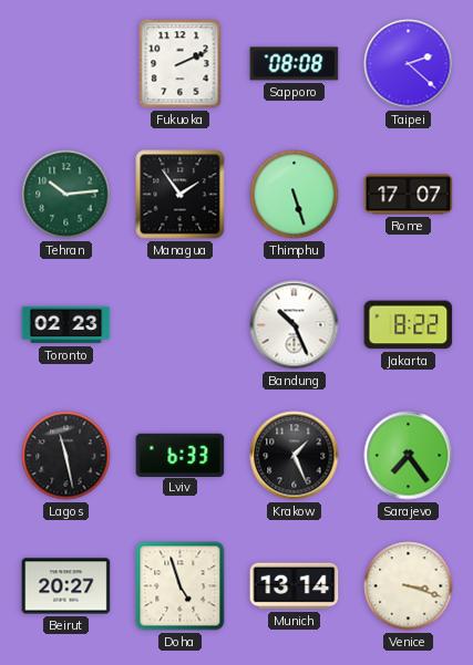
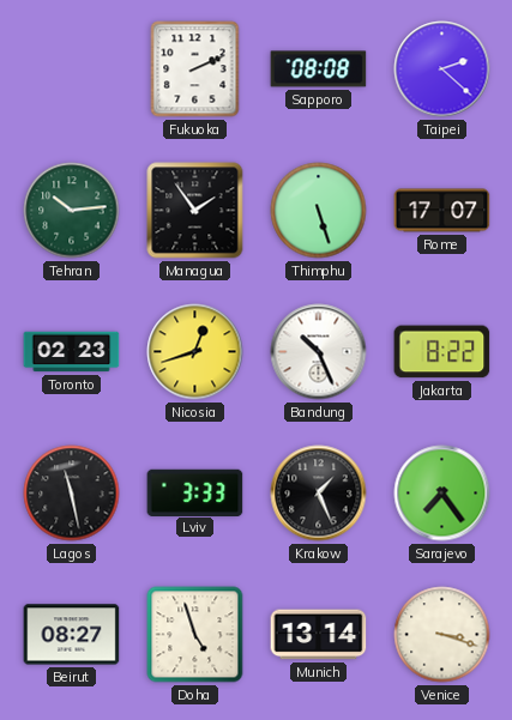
Nicosia: none -> 12:42
Lviv: 6:33 -> 3:33
Beirut: 20:27 -> 08:27
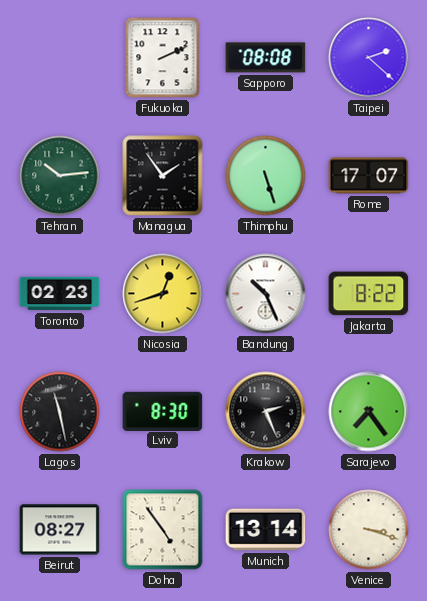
Lviv: 3:33 -> 8:30
Krakow: 1:26 -> 2:26
Doha: 4:57 -> 4:54
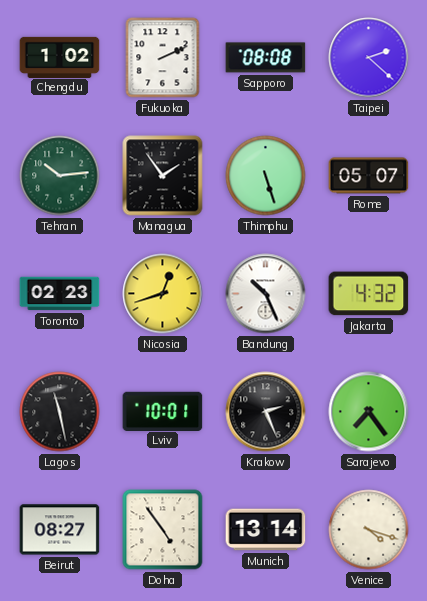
Chengdu: none -> 1:02
Rome: 17:07 -> 05:07
Jakarta: 8:22 -> 4:32
Lviv: 8:30 -> 10:01
Venice: 3:18 -> 4:18
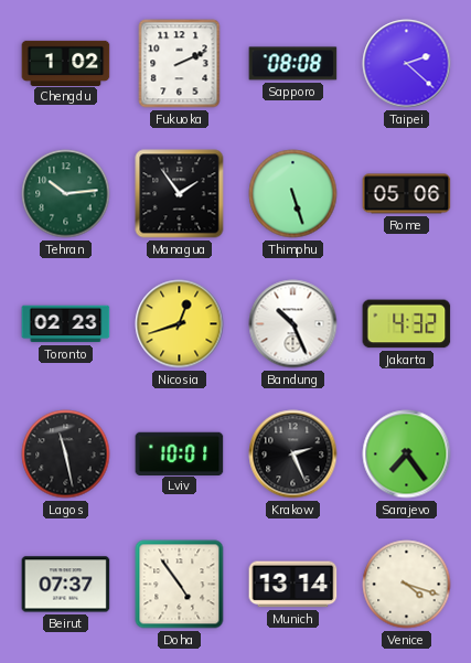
Rome: 05:07 -> 05:06
Beirut: 08:27 -> 07:37
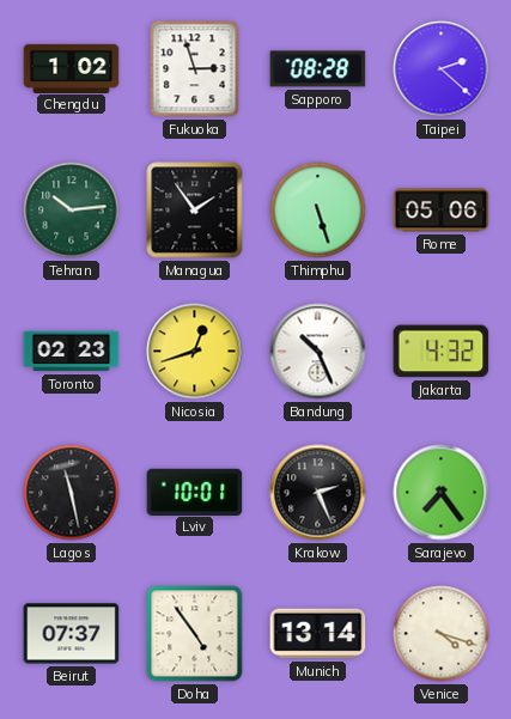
Fukuoka: 2:11 -> 2:57
Sapporo: 08:08 -> 08:28
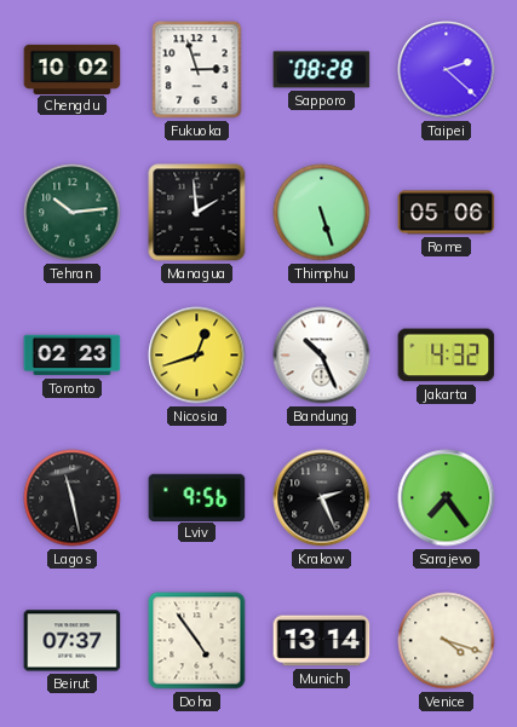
Chengdu: 1:02 -> 10:02
Managua: 1:54 -> 1:59
Lviv: 10:01 -> 9:56
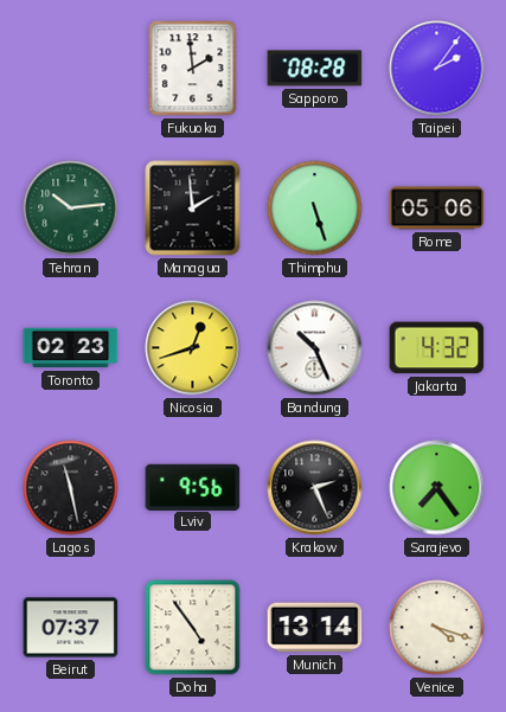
Chengdu: 10:02 -> none
Fukuoka: 2:57 -> 1:59
Taipei: 2:22 -> 2:06
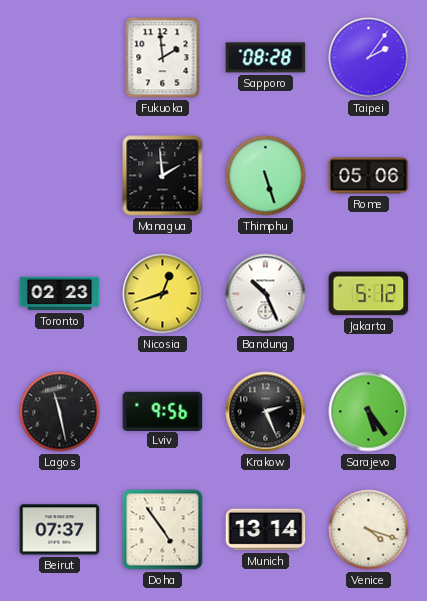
Tehran: 10:14 -> none
Jakarta: 4:32 -> 5:12
Sarajevo: 7:24 -> 5:24
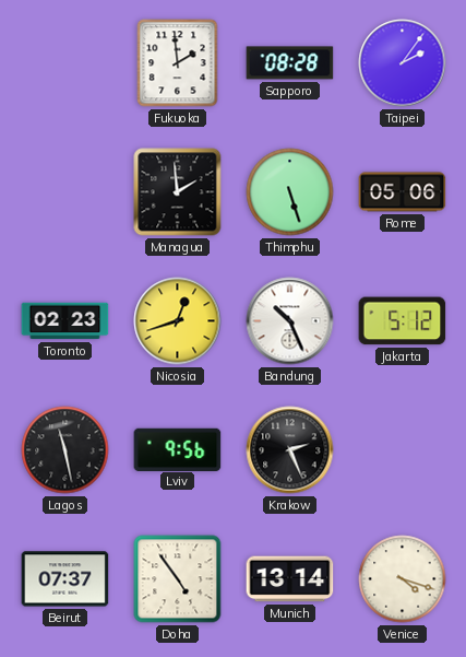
Sarajevo: 5:24 -> none
